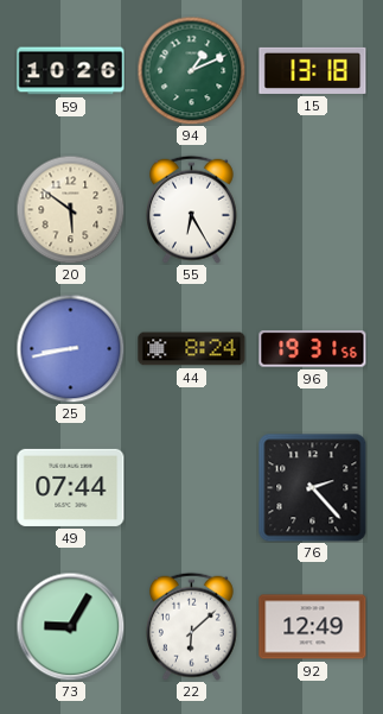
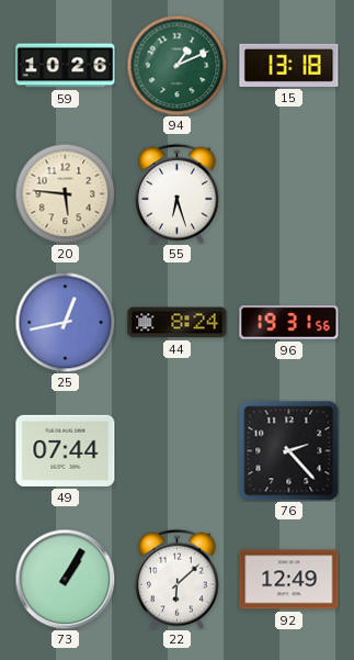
20: 5:51 -> 5:46
55: 6:25 -> 6:27
25: 8:43 -> 12:43
73: 9:05 -> 1:05
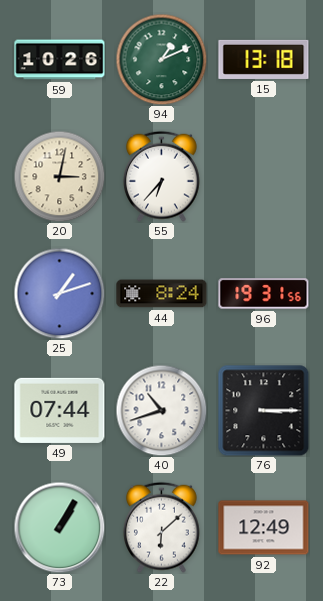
20: 5:46 -> 3:02
55: 6:27 -> 6:37
25: 12:43 -> 1:12
40: none -> 10:42
76: 2:23 -> 3:15
